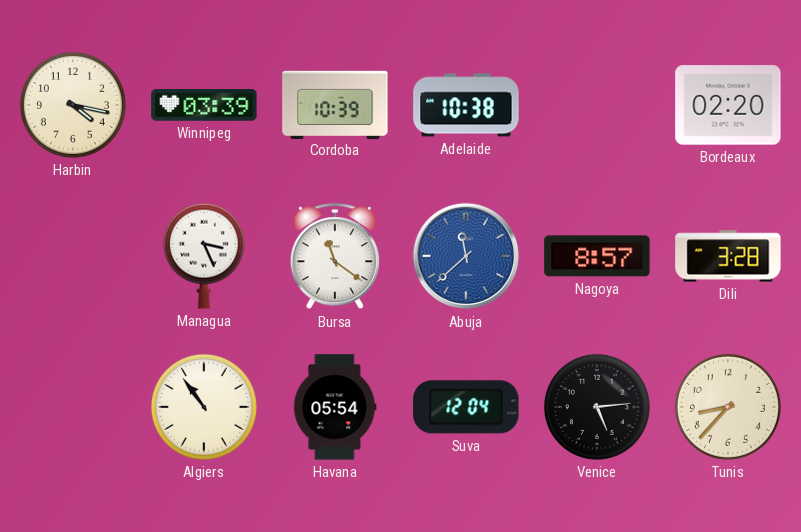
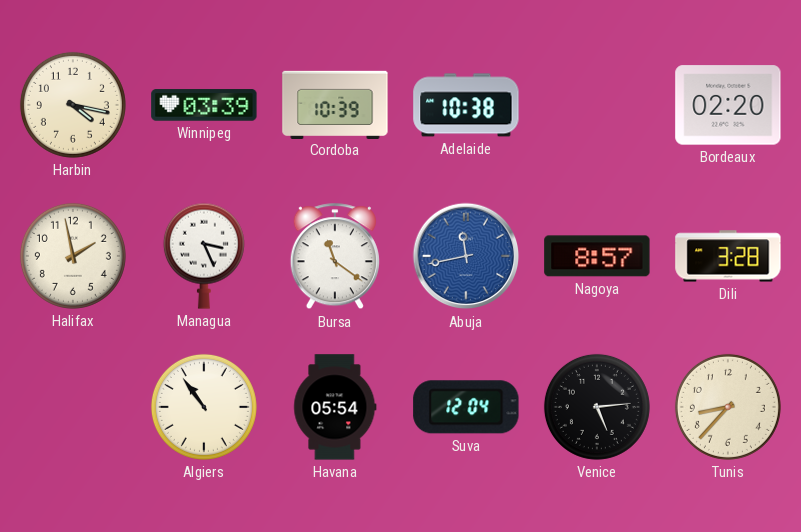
Halifax: none -> 1:58
Abuja: 11:38 -> 11:43
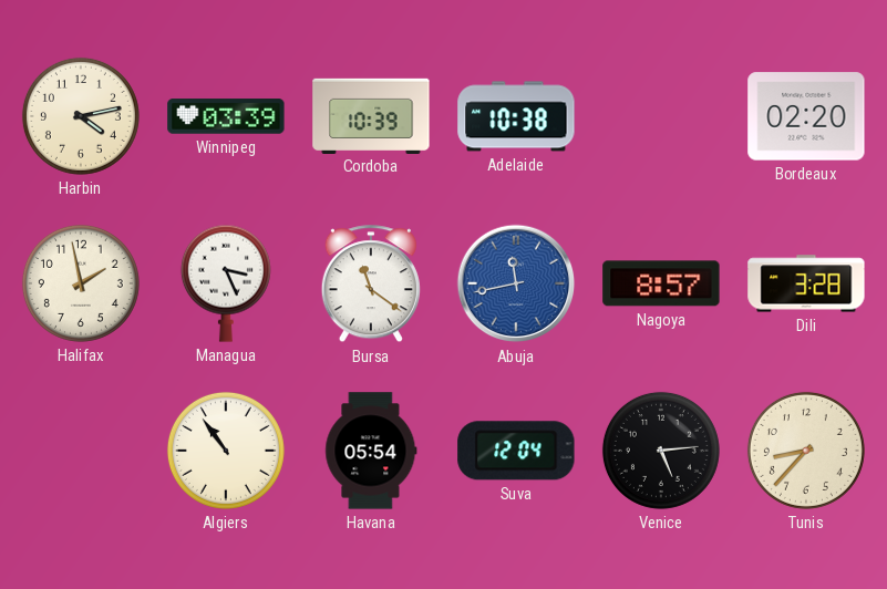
Harbin: 4:17 -> 4:13
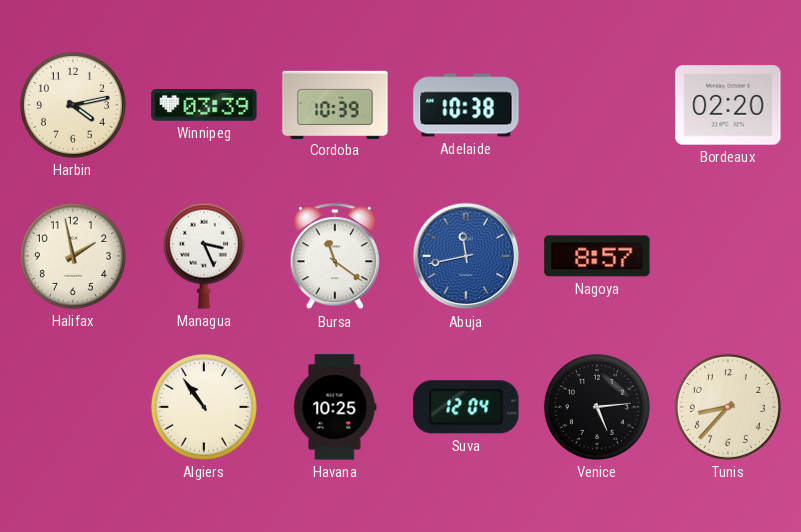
Dili: 3:28 -> none
Havana: 05:54 -> 10:25
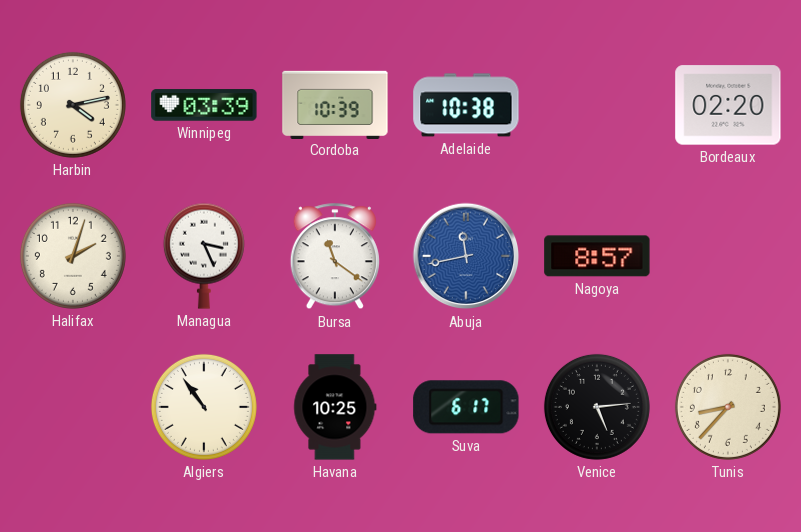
Halifax: 1:58 -> 2:03
Suva: 12:04 -> 6:17
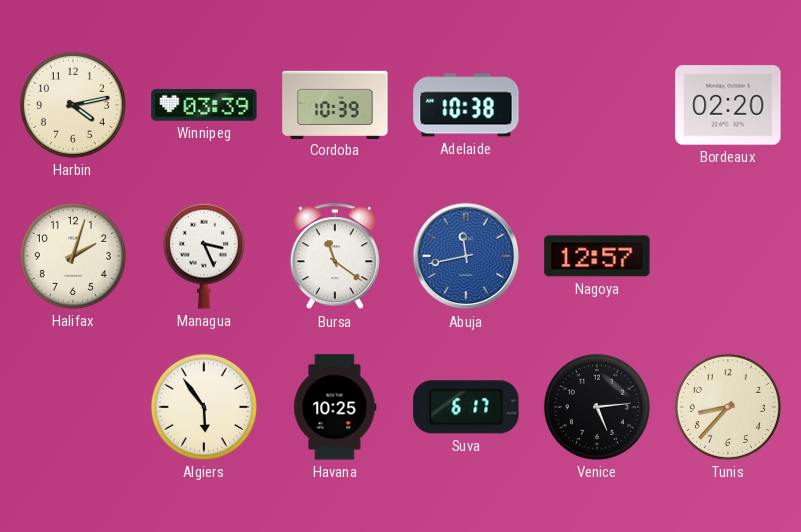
Nagoya: 8:57 -> 12:57
Algiers: 10:54 -> 5:54
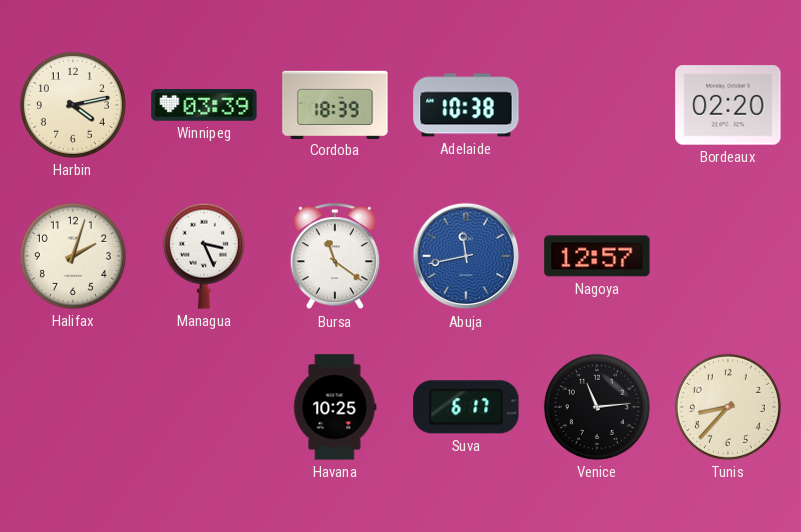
Cordoba: 10:39 -> 18:39
Algiers: 5:54 -> none
Venice: 5:14 -> 11:14
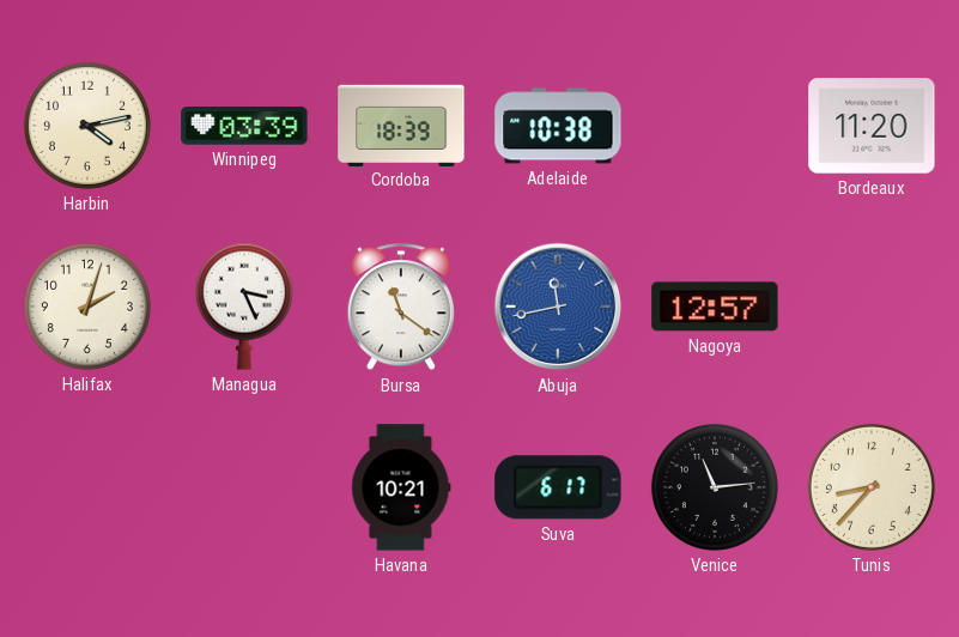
Bordeaux: 02:20 -> 11:20
Havana: 10:25 -> 10:21
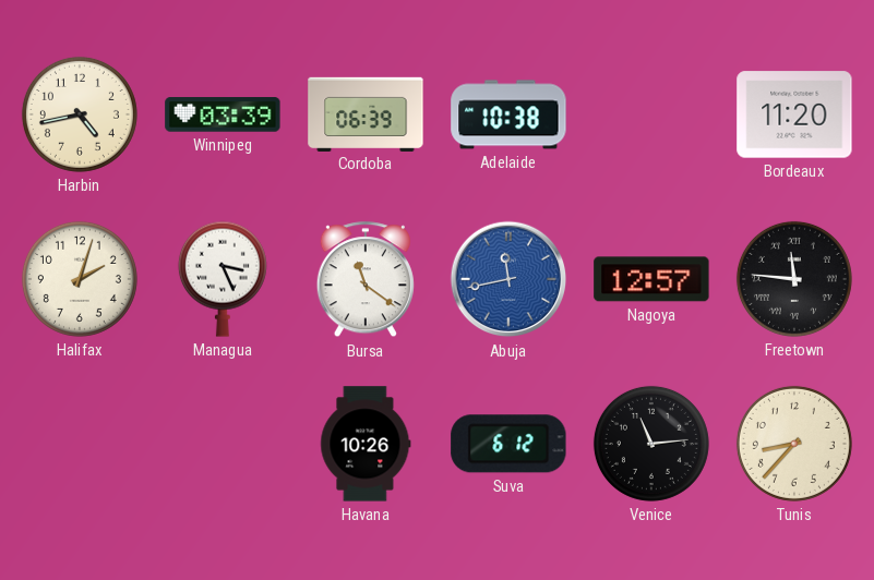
Harbin: 4:13 -> 4:43
Cordoba: 18:39 -> 06:39
Freetown: none -> 11:46
Havana: 10:21 -> 10:26
Suva: 6:17 -> 6:12
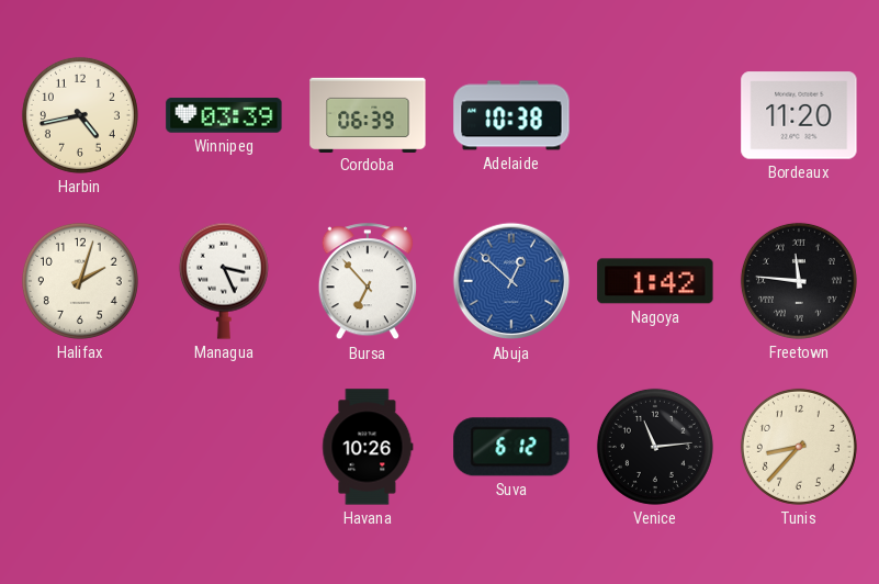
Bursa: 11:21 -> 6:53
Abuja: 11:43 -> 12:52
Nagoya: 12:57 -> 1:42
